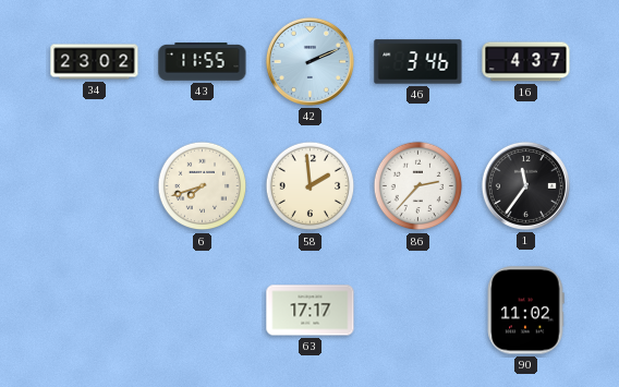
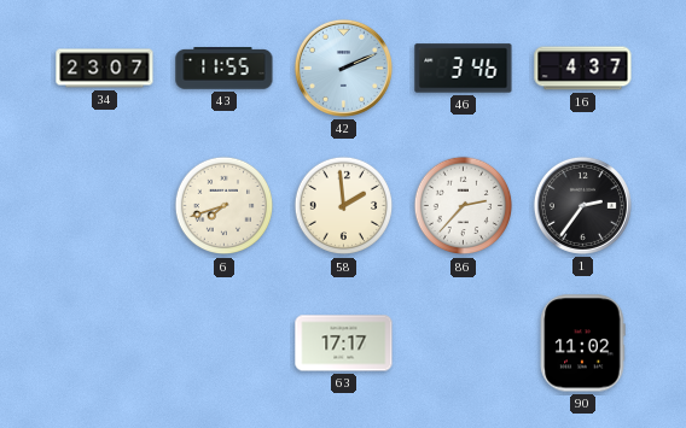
34: 23:02 -> 23:07
1: 11:36 -> 2:36
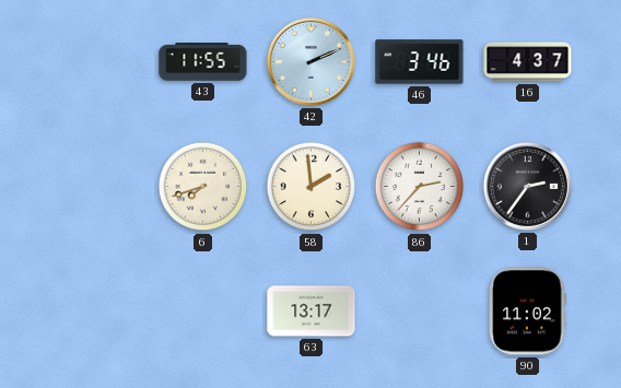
34: 23:07 -> none
63: 17:17 -> 13:17
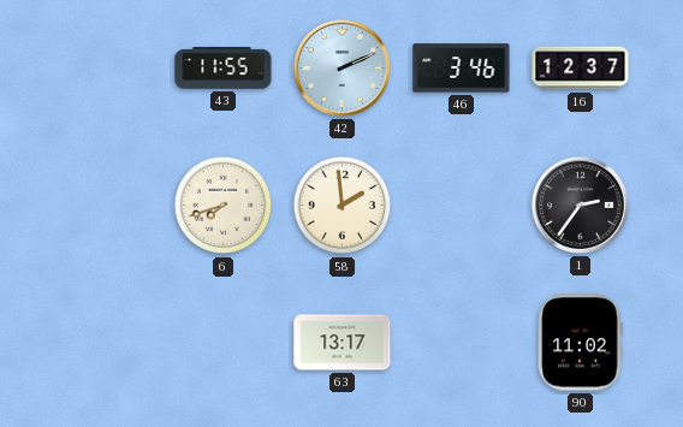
16: 4:37 -> 12:37
86: 2:37 -> none
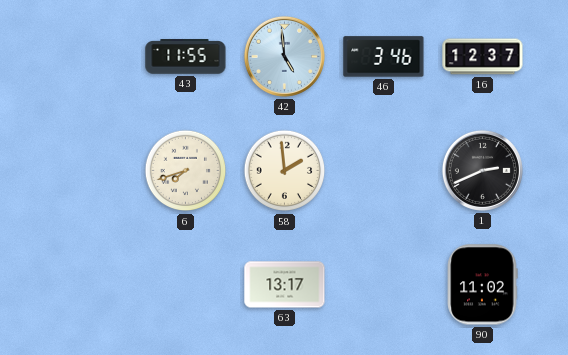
42: 2:11 -> 4:59
1: 2:36 -> 2:41
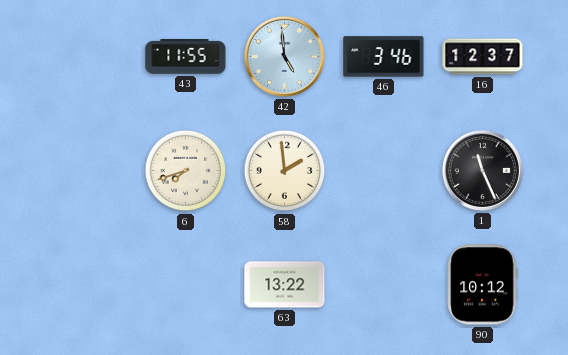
1: 2:41 -> 11:26
63: 13:17 -> 13:22
90: 11:02 -> 10:12
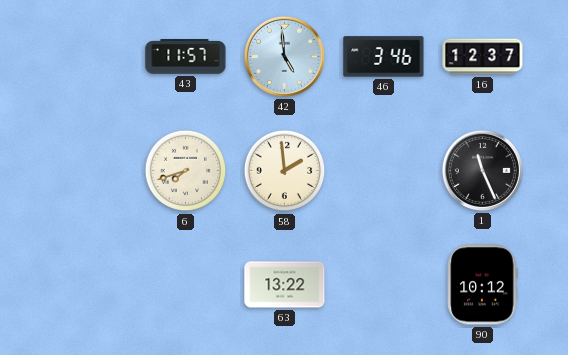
43: 11:55 -> 11:57
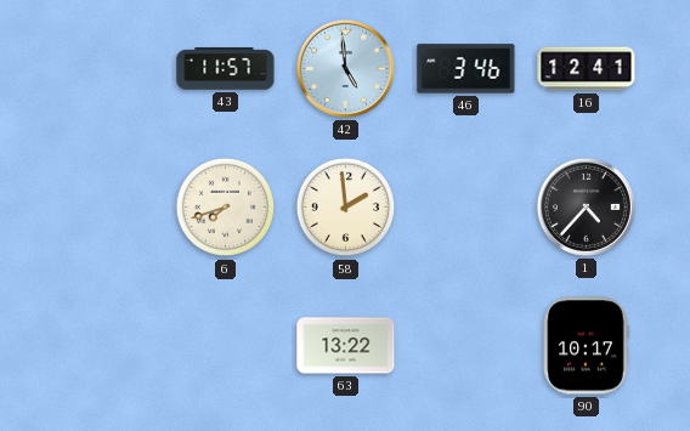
16: 12:37 -> 12:41
1: 11:26 -> 4:37
90: 10:12 -> 10:17
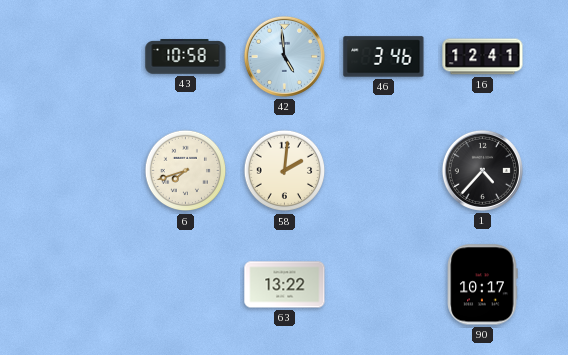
43: 11:57 -> 10:58
58: 1:59 -> 2:01
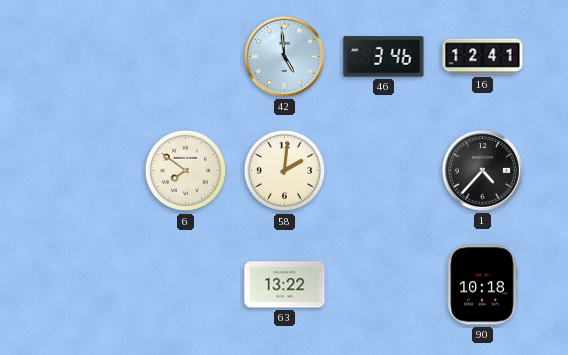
43: 10:58 -> none
6: 7:42 -> 7:51
90: 10:17 -> 10:18
